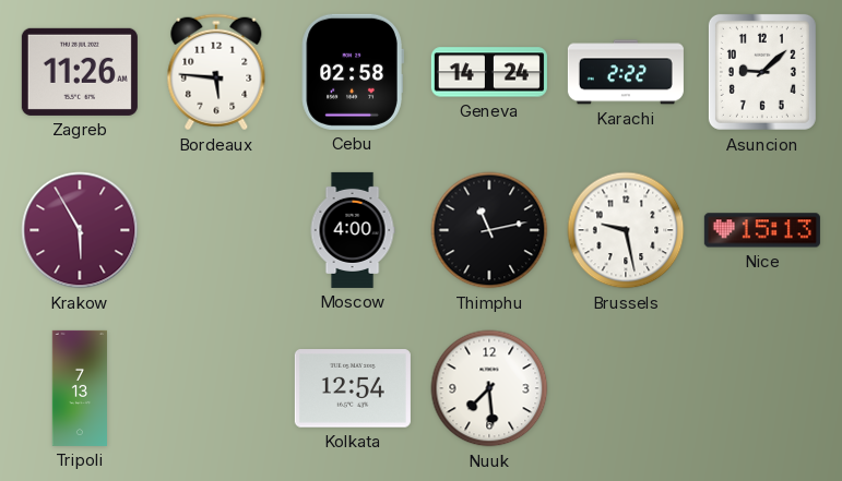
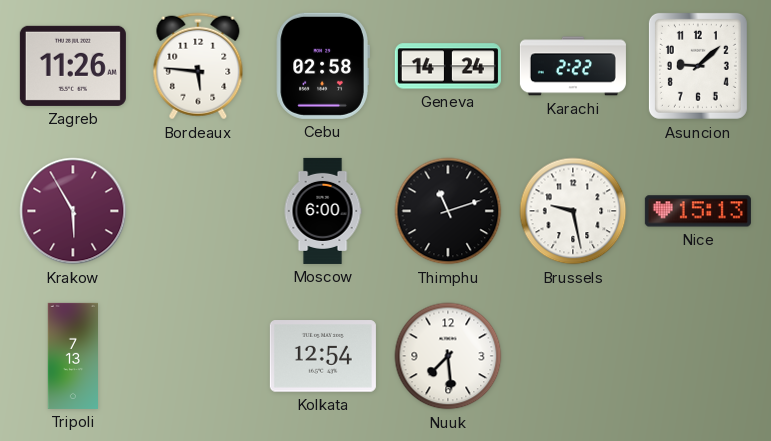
Moscow: 4:00 -> 6:00
Thimphu: 11:13 -> 11:12
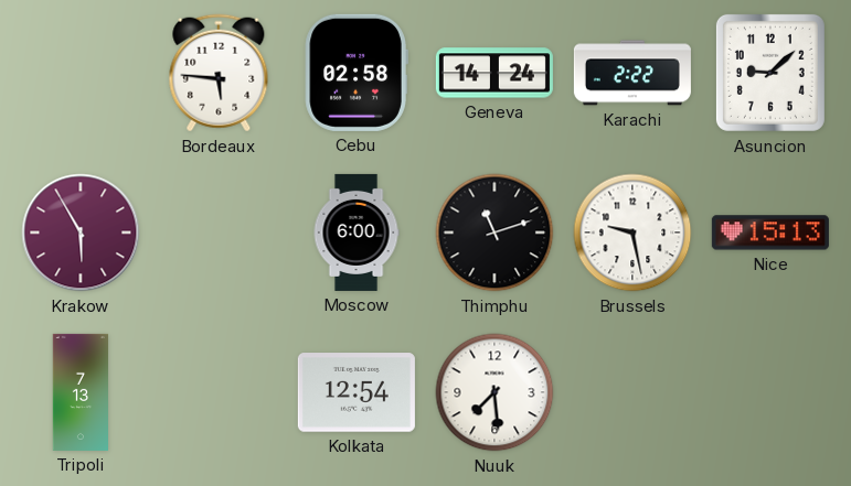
Zagreb: 11:26 -> none
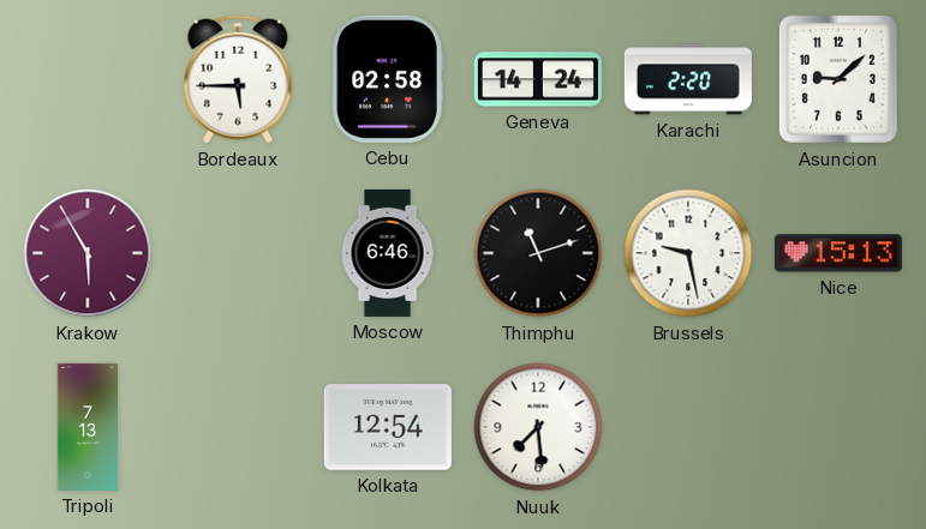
Bordeaux: 5:46 -> 5:45
Karachi: 2:22 -> 2:20
Moscow: 6:00 -> 6:46
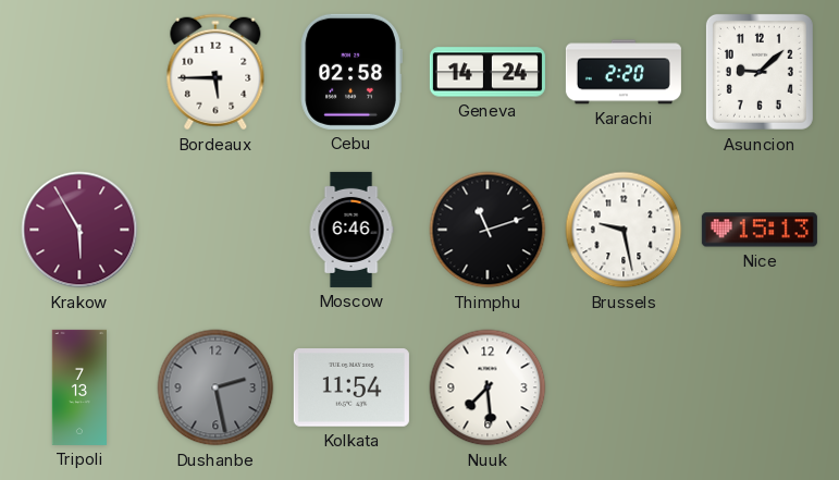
Dushanbe: none -> 2:28
Kolkata: 12:54 -> 11:54
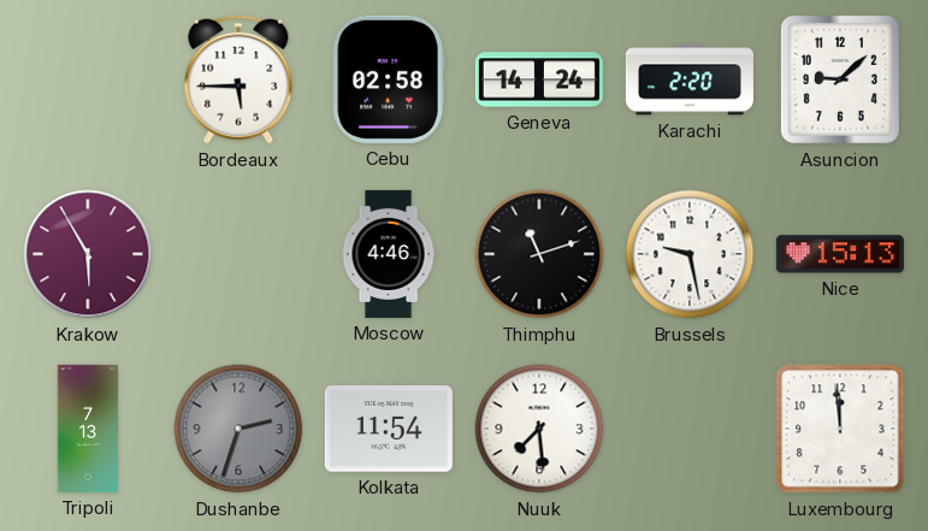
Moscow: 6:46 -> 4:46
Dushanbe: 2:28 -> 2:33
Luxembourg: none -> 11:59
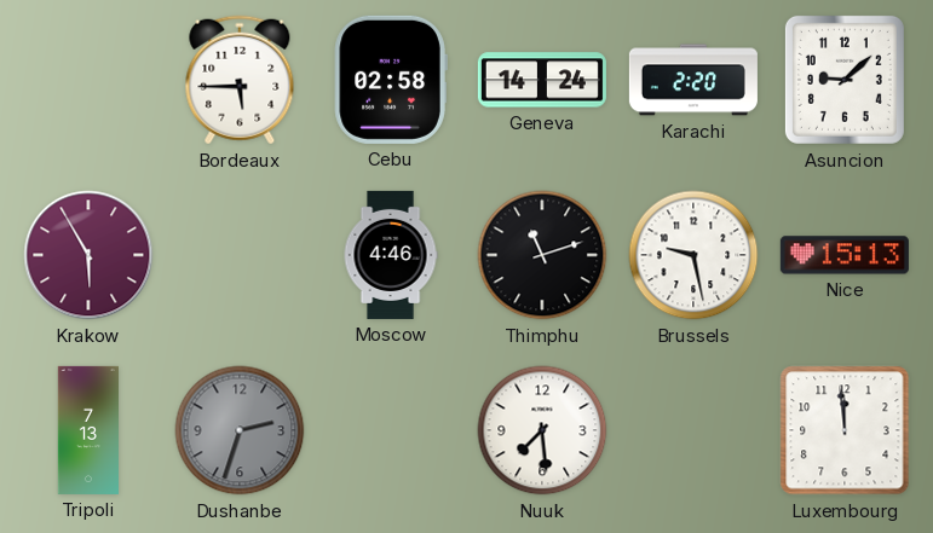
Kolkata: 11:54 -> none
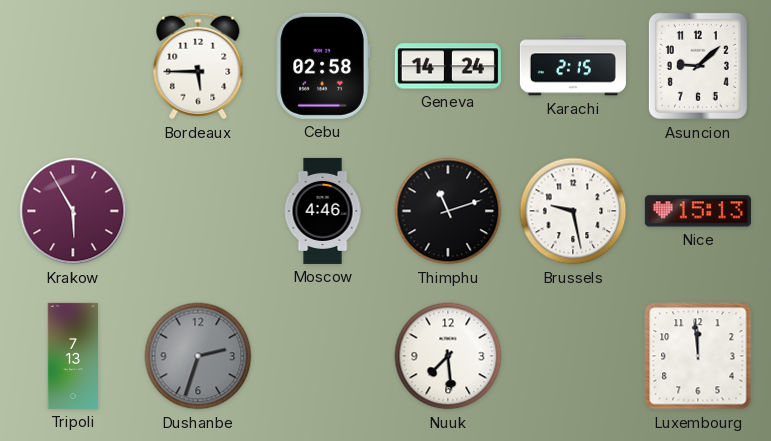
Karachi: 2:20 -> 2:15
